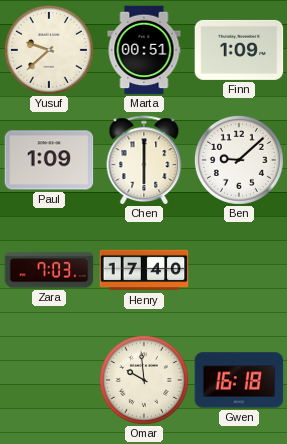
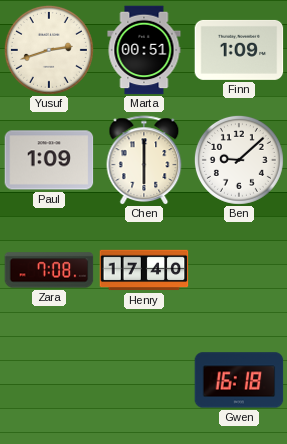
Yusuf: 9:38 -> 2:42
Zara: 7:03 -> 7:08
Omar: 9:59 -> none
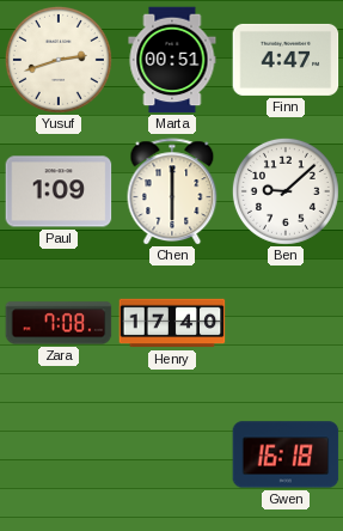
Finn: 1:09 -> 4:47
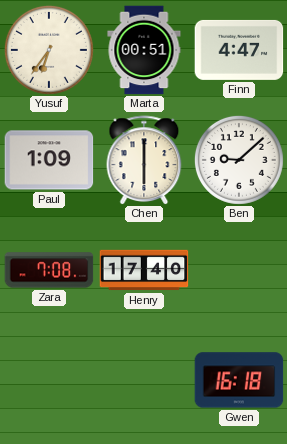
Yusuf: 2:42 -> 6:36
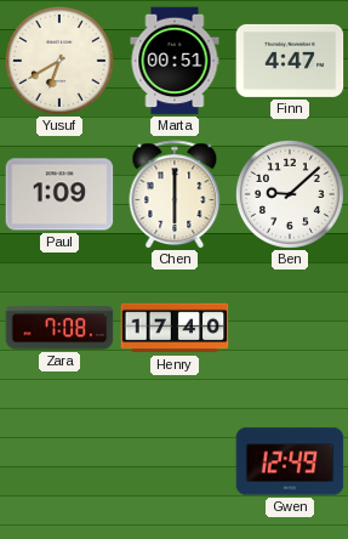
Yusuf: 6:36 -> 6:40
Gwen: 16:18 -> 12:49
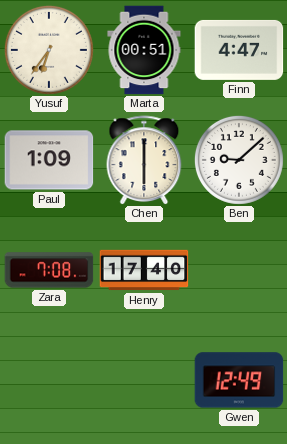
Yusuf: 6:40 -> 6:36
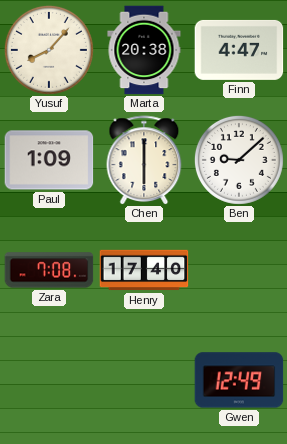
Yusuf: 6:36 -> 8:07
Marta: 00:51 -> 20:38
